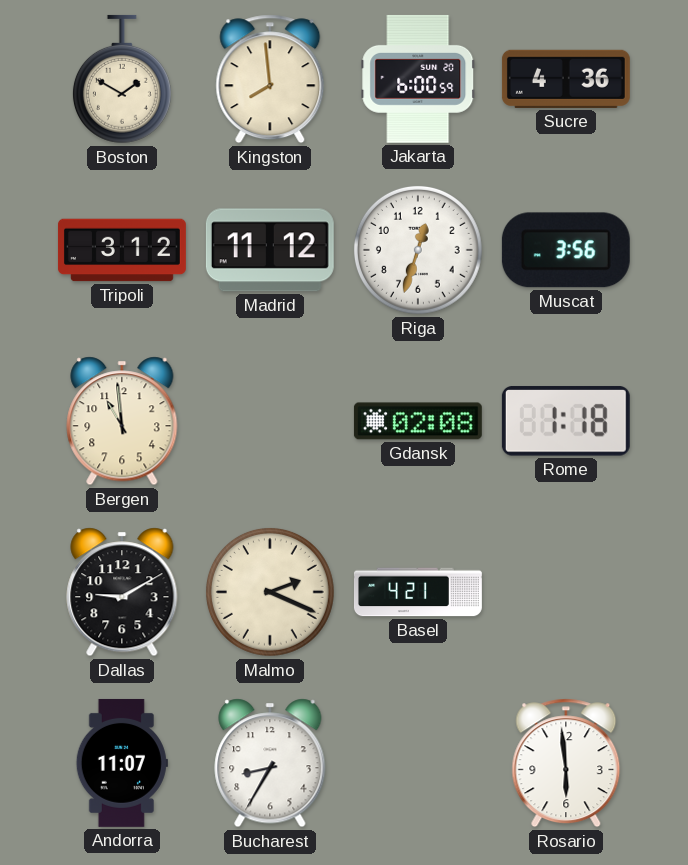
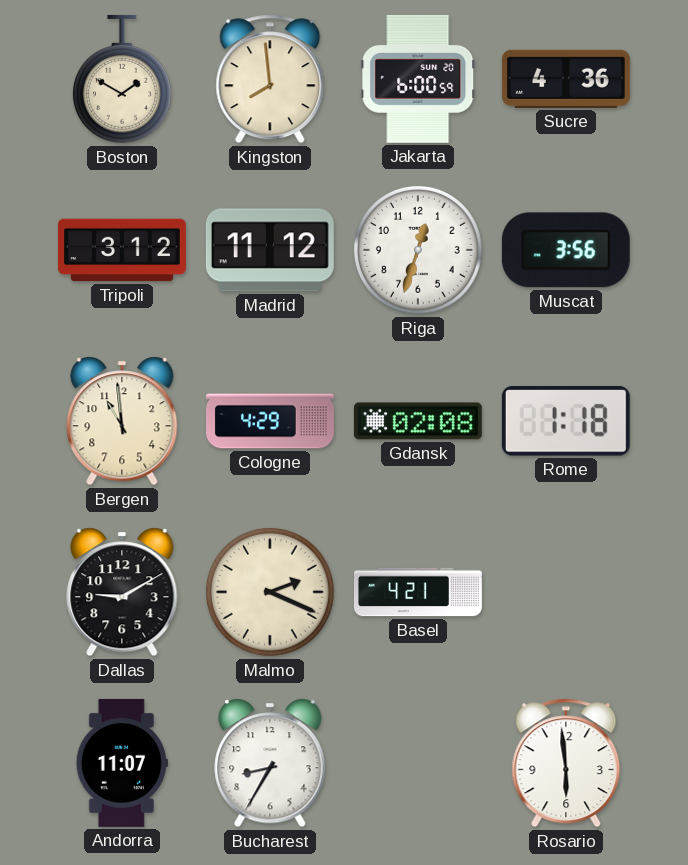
Cologne: none -> 4:29
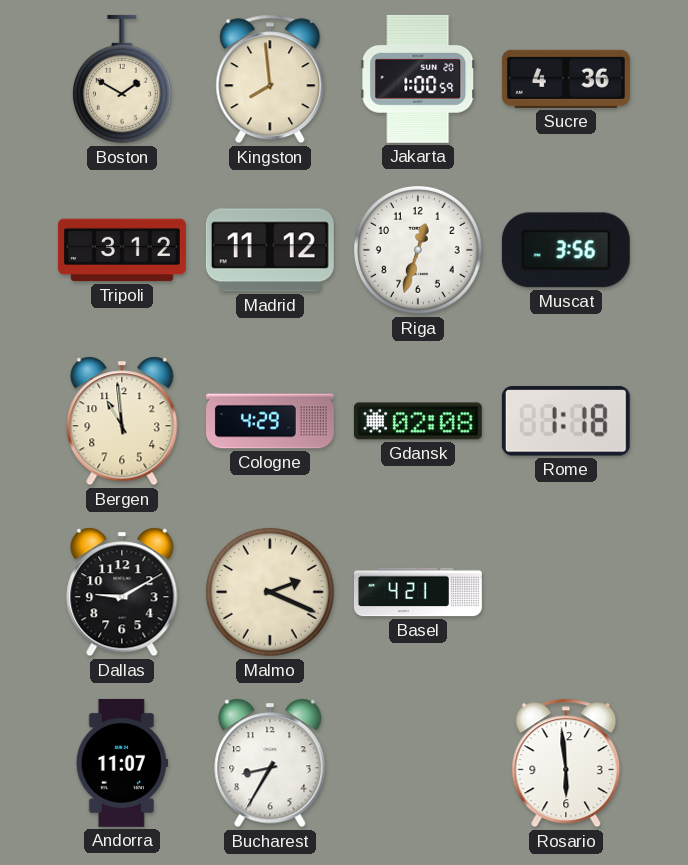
Jakarta: 6:00 -> 1:00
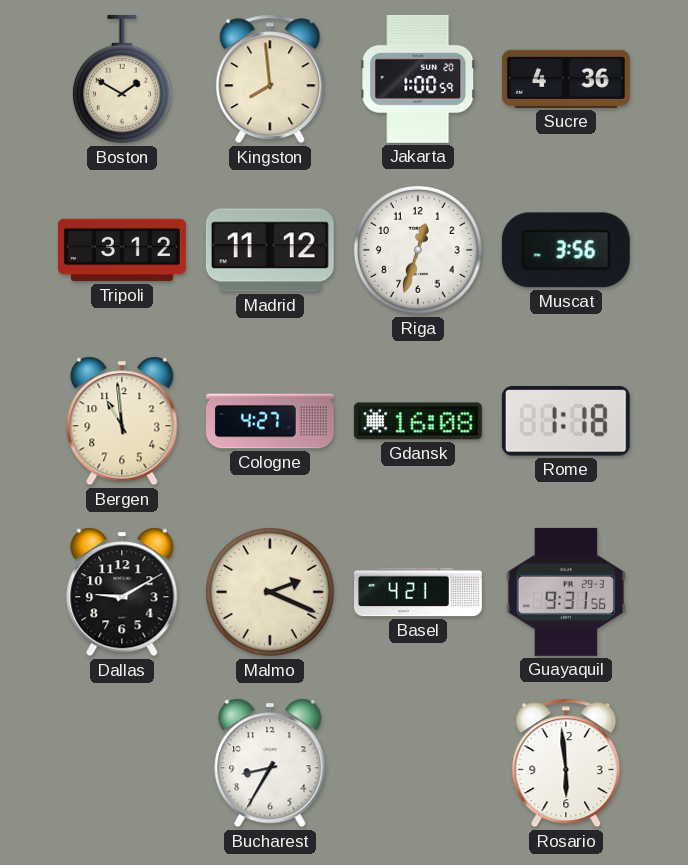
Cologne: 4:29 -> 4:27
Gdansk: 02:08 -> 16:08
Guayaquil: none -> 9:31
Andorra: 11:07 -> none
